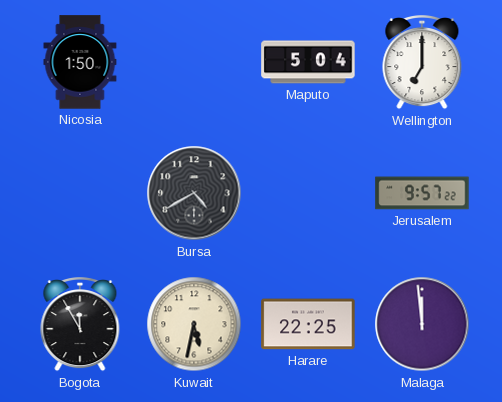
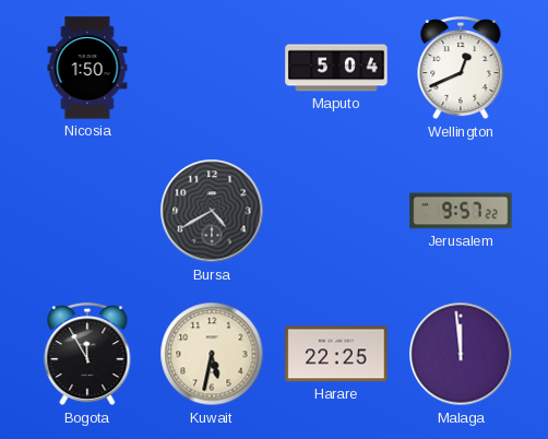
Wellington: 7:00 -> 12:41
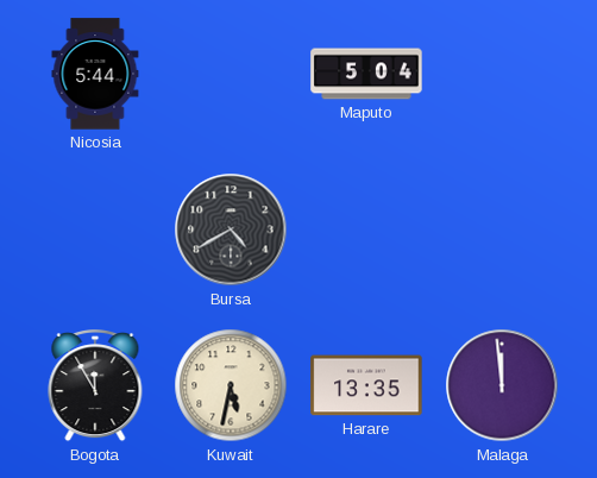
Nicosia: 1:50 -> 5:44
Wellington: 12:41 -> none
Jerusalem: 9:57 -> none
Harare: 22:25 -> 13:35
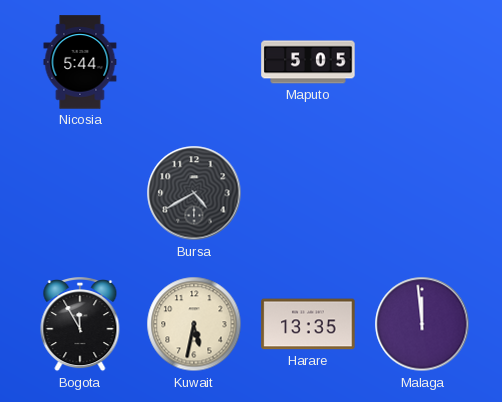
Maputo: 5:04 -> 5:05
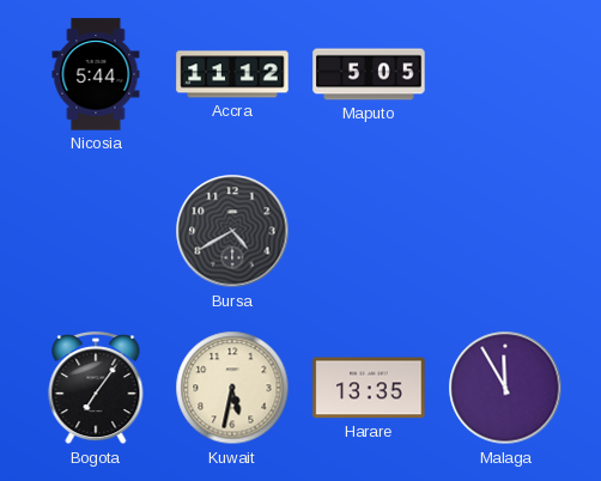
Accra: none -> 11:12
Bogota: 11:55 -> 7:06
Malaga: 11:59 -> 11:55
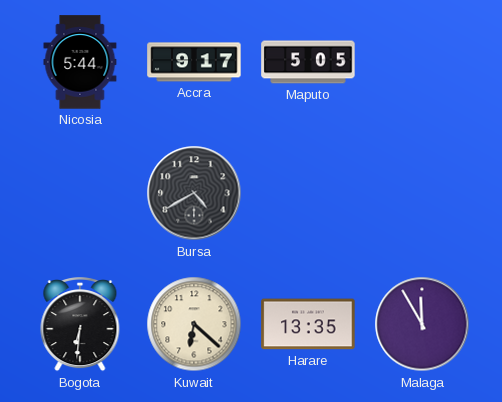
Accra: 11:12 -> 9:17
Bogota: 7:06 -> 6:31
Kuwait: 5:32 -> 6:22
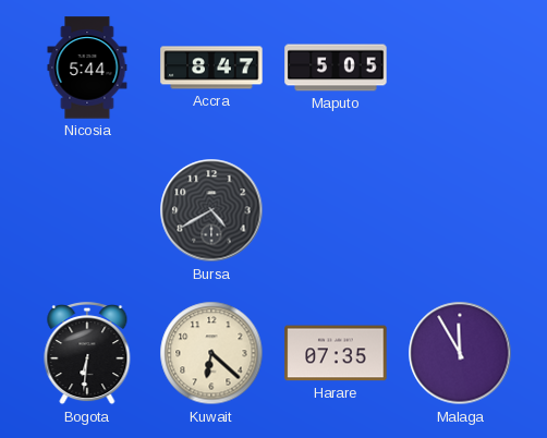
Accra: 9:17 -> 8:47
Harare: 13:35 -> 07:35
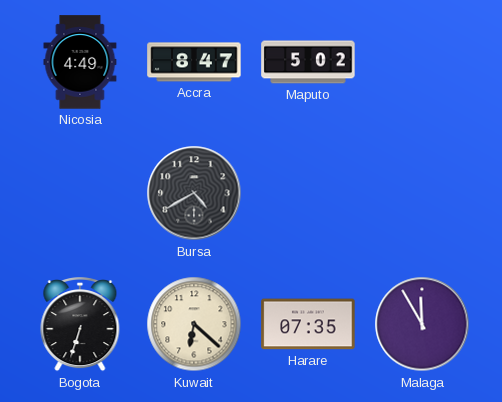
Nicosia: 5:44 -> 4:49
Maputo: 5:05 -> 5:02
Bogota: 6:31 -> 6:33
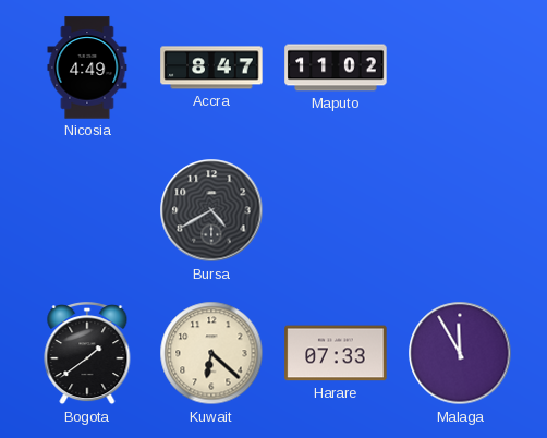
Maputo: 5:02 -> 11:02
Bogota: 6:33 -> 1:39
Harare: 07:35 -> 07:33
